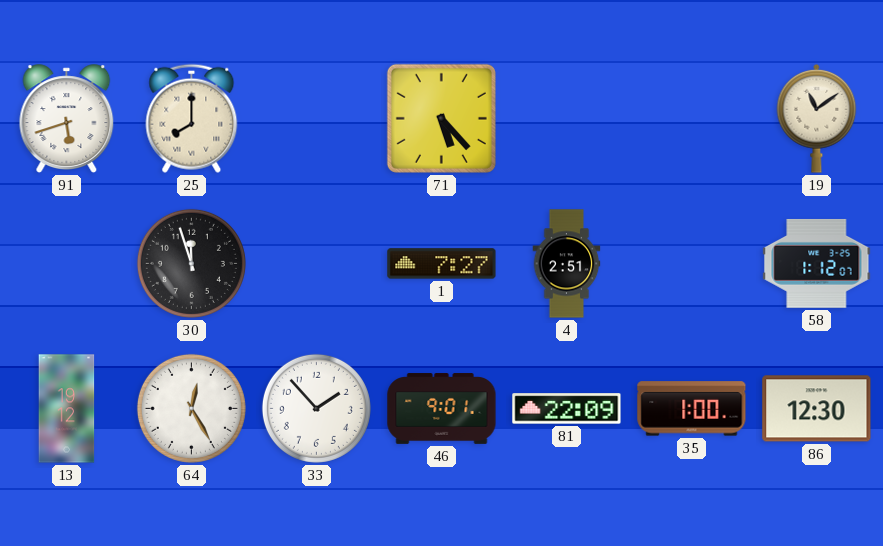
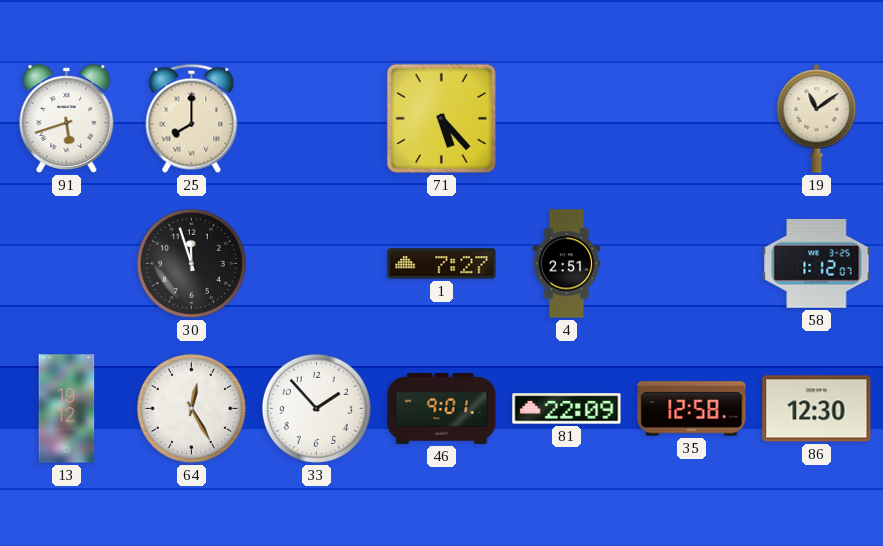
35: 1:00 -> 12:58
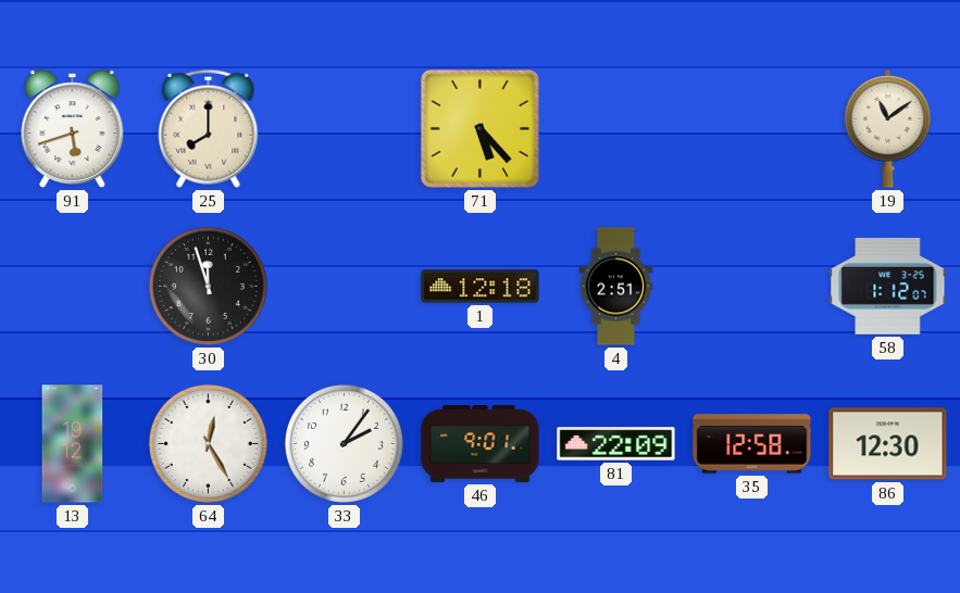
1: 7:27 -> 12:18
33: 1:53 -> 2:06
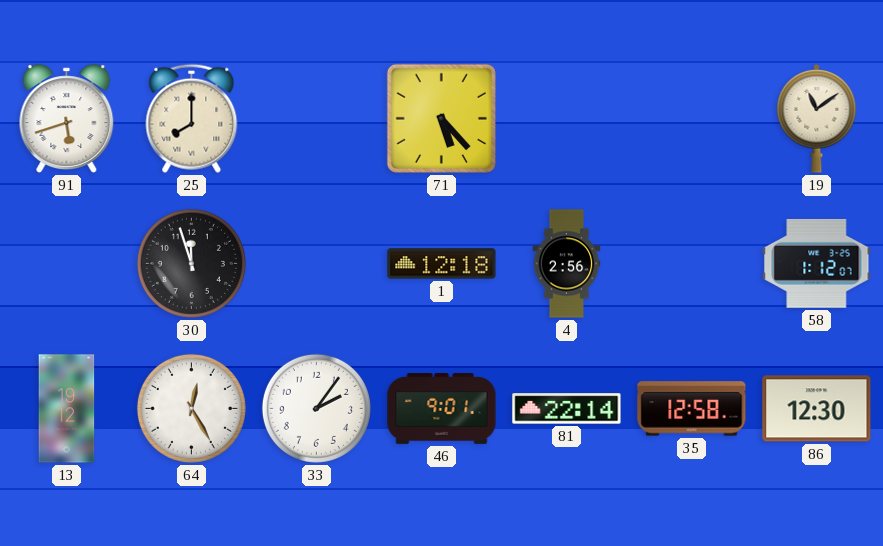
4: 2:51 -> 2:56
81: 22:09 -> 22:14
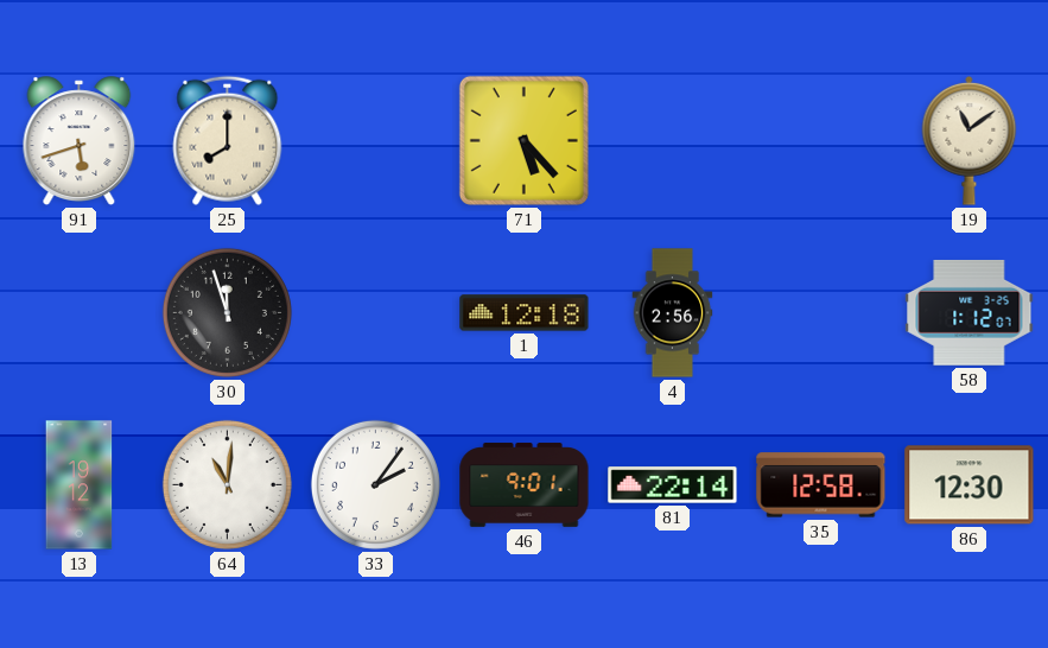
64: 12:25 -> 11:01
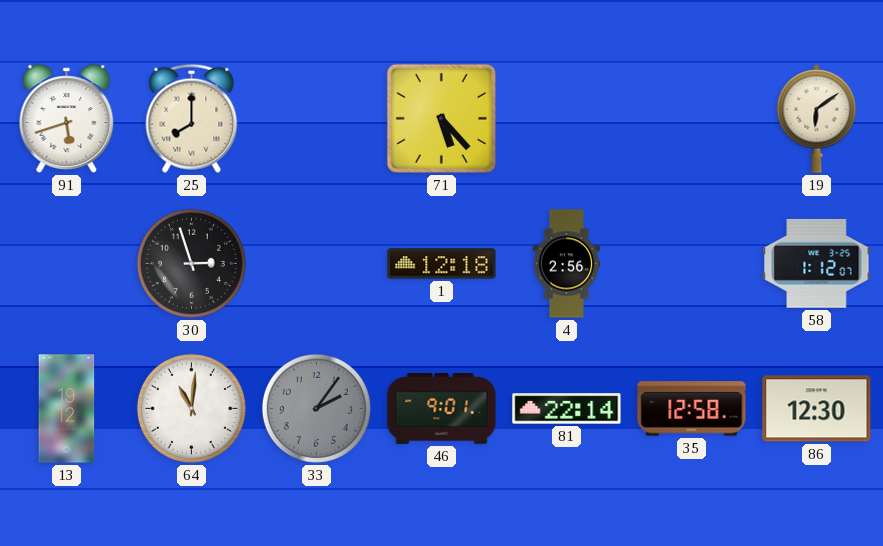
19: 11:09 -> 6:09
30: 11:57 -> 2:57
33 dial: white -> grey
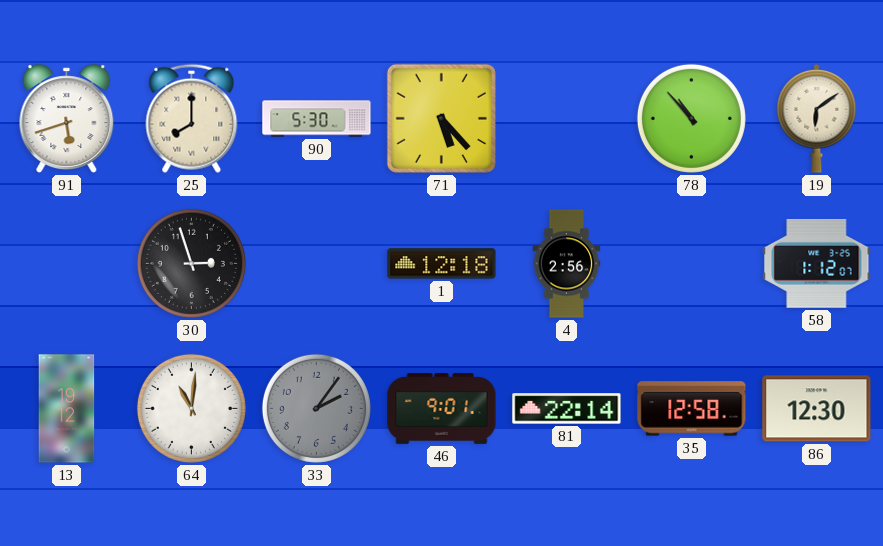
90: none -> 5:30
78: none -> 10:53
